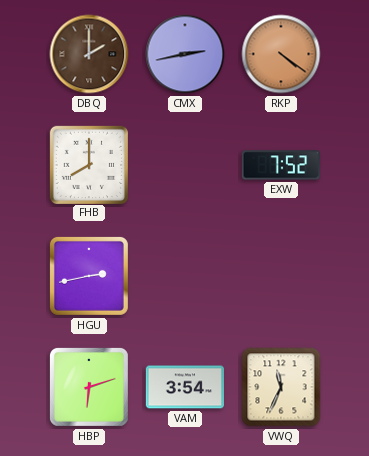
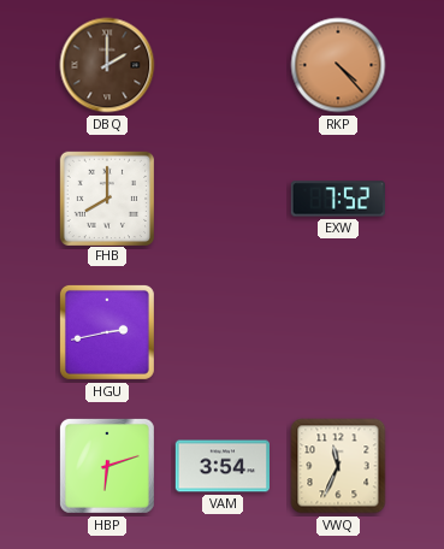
CMX: 2:43 -> none
RKP: 4:21 -> 4:23
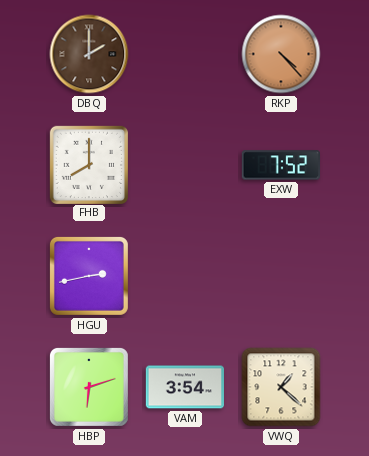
VWQ: 11:34 -> 1:22
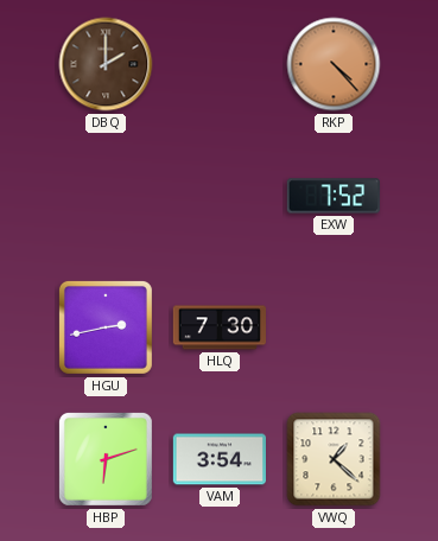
FHB: 8:00 -> none
HLQ: none -> 7:30
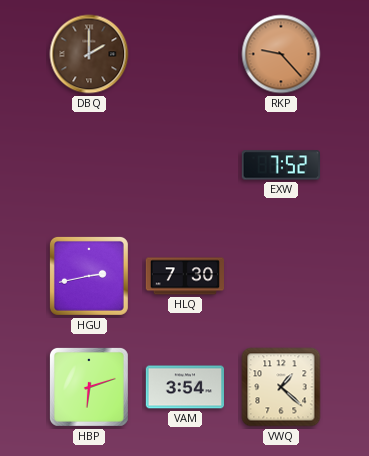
RKP: 4:23 -> 9:23
